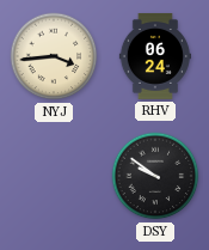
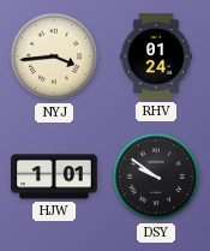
RHV: 06:24 -> 01:24
HJW: none -> 1:01
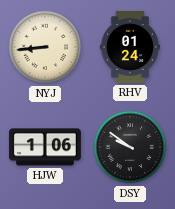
NYJ: 3:44 -> 8:44
HJW: 1:01 -> 1:06
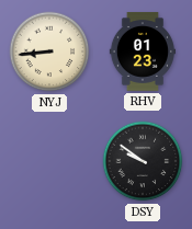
RHV: 01:24 -> 01:23
HJW: 1:06 -> none
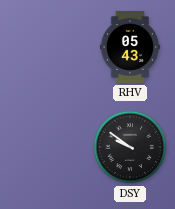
NYJ: 8:44 -> none
RHV: 01:23 -> 05:43
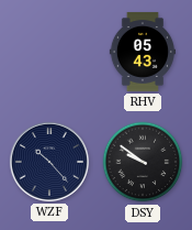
WZF: none -> 10:23
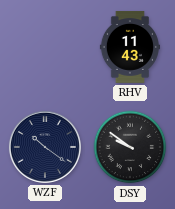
RHV: 05:43 -> 11:43
WZF: 10:23 -> 10:21
